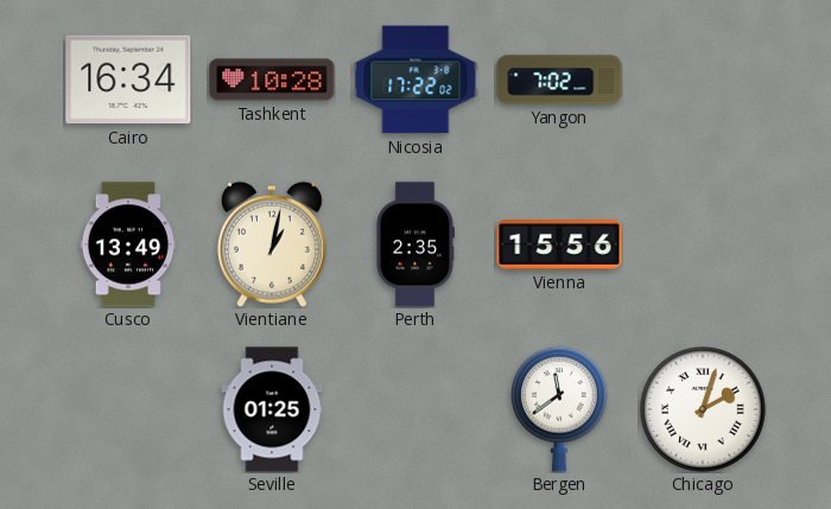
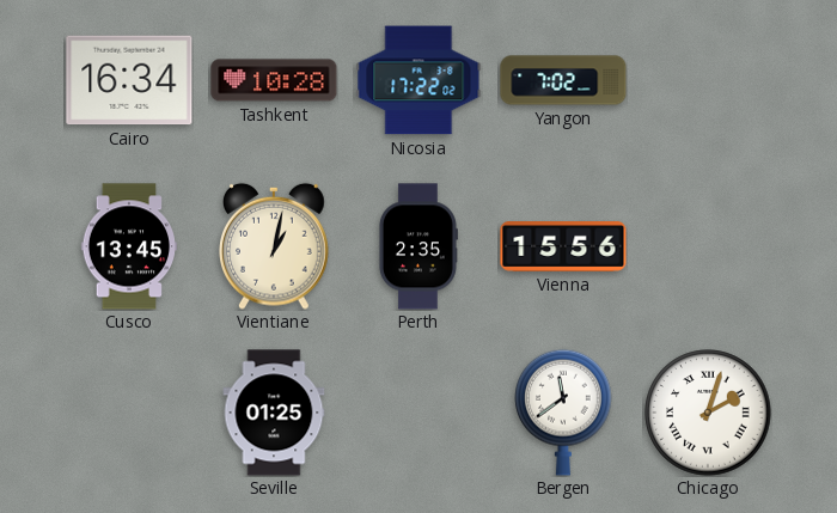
Cusco: 13:49 -> 13:45
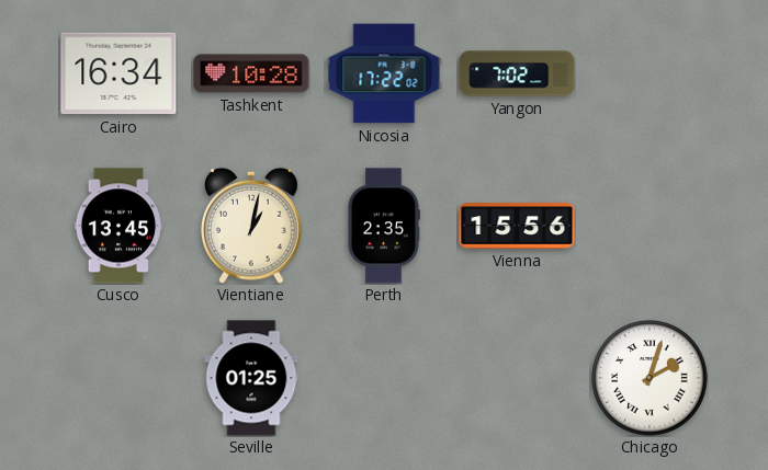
Bergen: 11:39 -> none
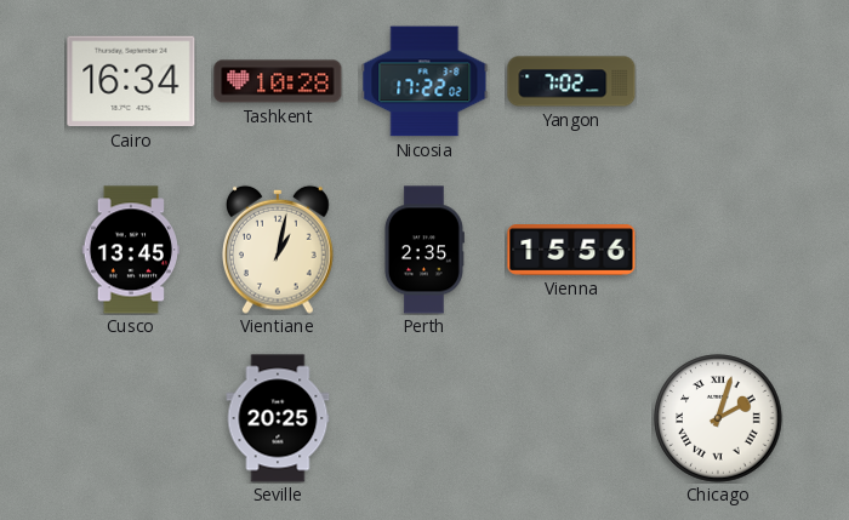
Seville: 01:25 -> 20:25
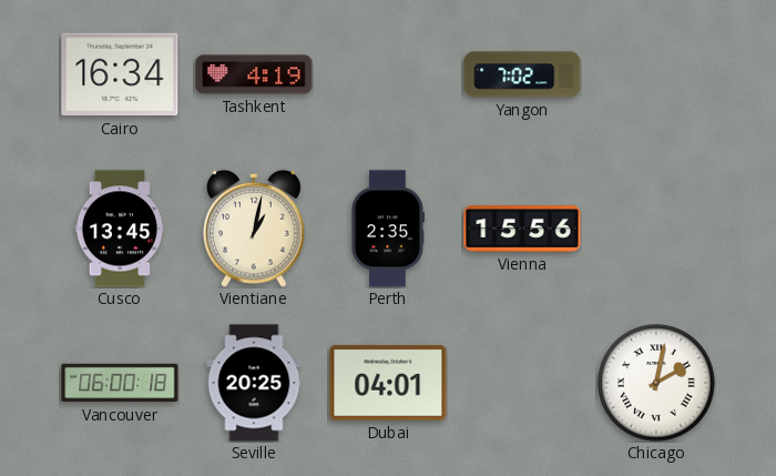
Tashkent: 10:28 -> 4:19
Nicosia: 17:22 -> none
Vancouver: none -> 06:00
Dubai: none -> 04:01
Chicago: 2:03 -> 2:02
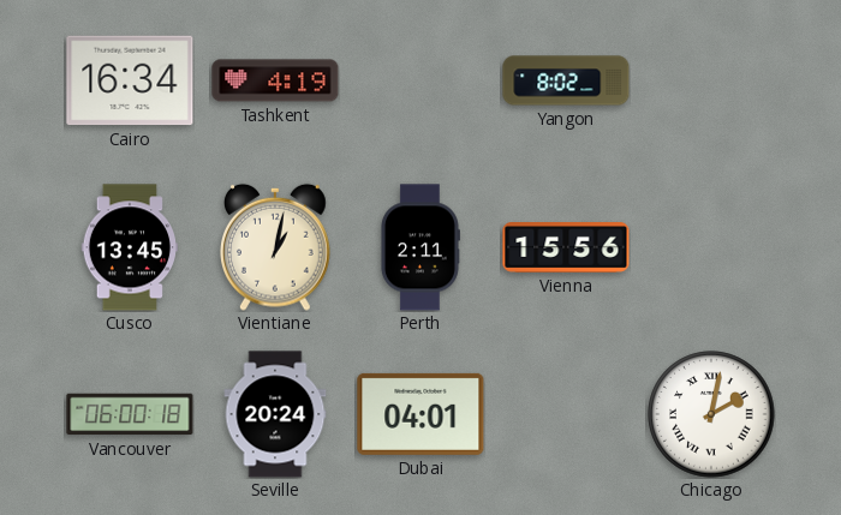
Yangon: 7:02 -> 8:02
Perth: 2:35 -> 2:11
Seville: 20:25 -> 20:24
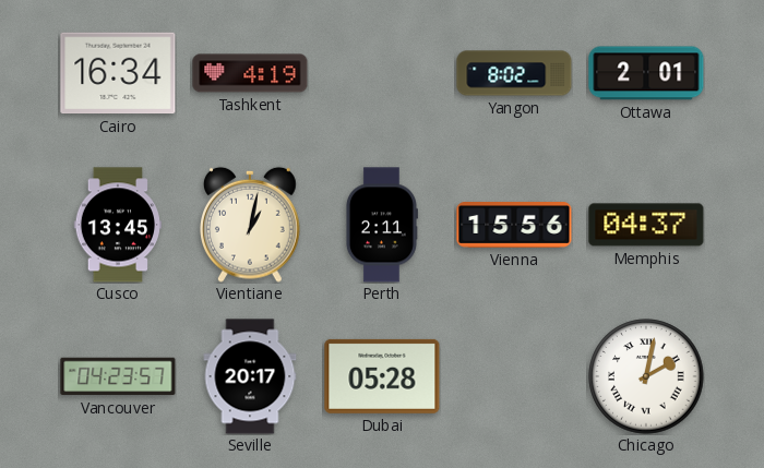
Ottawa: none -> 2:01
Memphis: none -> 04:37
Vancouver: 06:00 -> 04:23
Seville: 20:24 -> 20:17
Dubai: 04:01 -> 05:28
